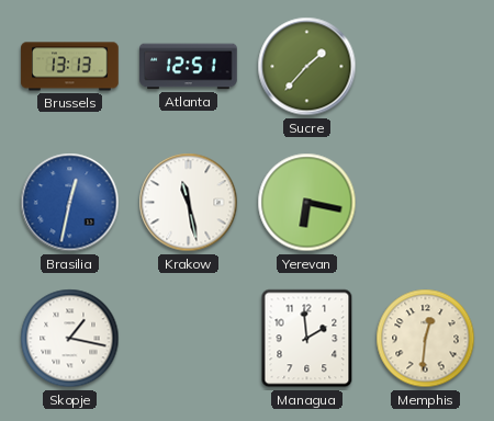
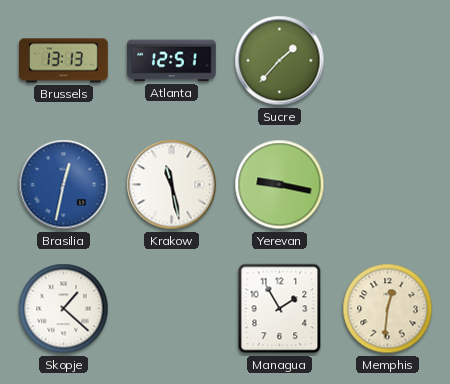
Yerevan: 6:17 -> 9:17
Skopje: 1:17 -> 1:22
Managua: 1:59 -> 1:55
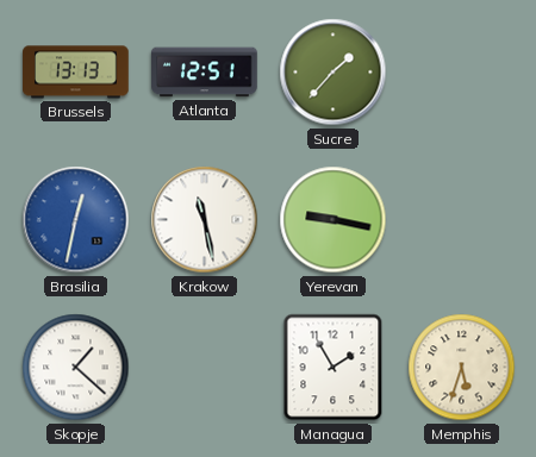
Memphis: 12:31 -> 5:33
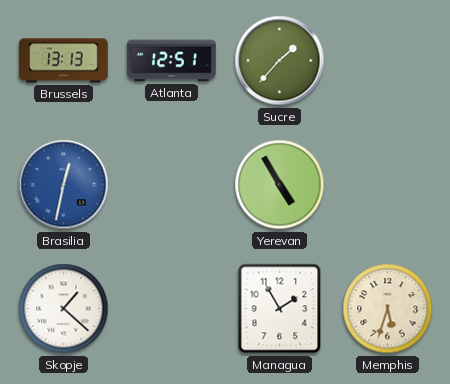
Krakow: 11:28 -> none
Yerevan: 9:17 -> 4:55
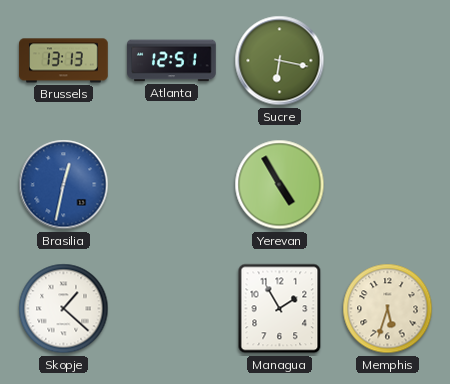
Sucre: 1:37 -> 6:17
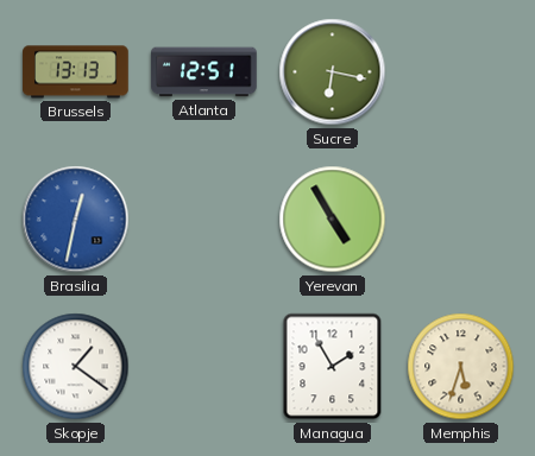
Skopje: 1:22 -> 1:21
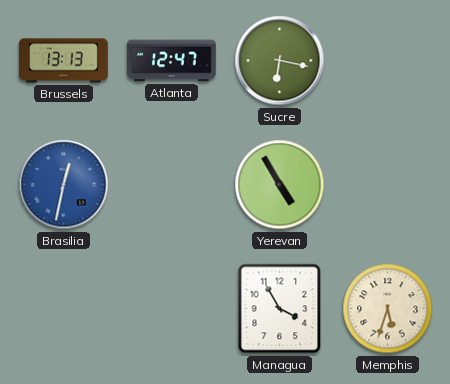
Atlanta: 12:51 -> 12:47
Skopje: 1:21 -> none
Managua: 1:55 -> 3:55
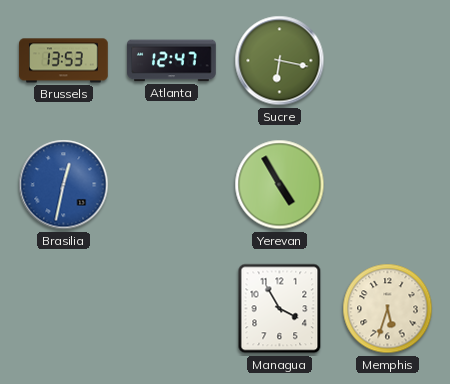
Brussels: 13:13 -> 13:53
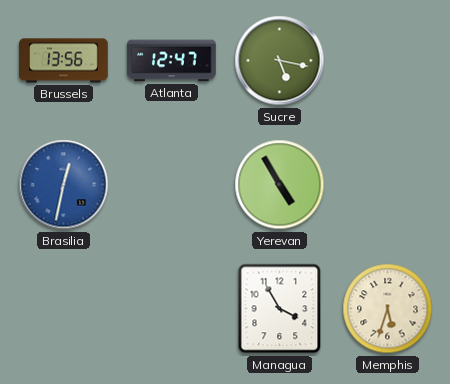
Brussels: 13:53 -> 13:56
Sucre: 6:17 -> 5:17
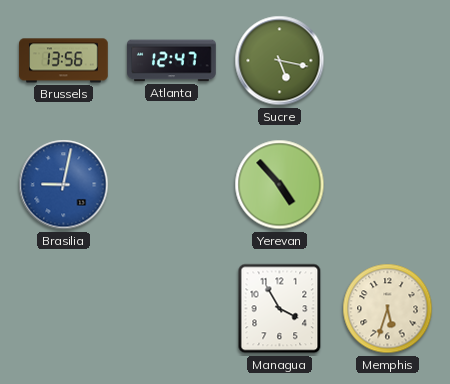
Brasilia: 12:32 -> 9:02
Yerevan: 4:55 -> 4:53
